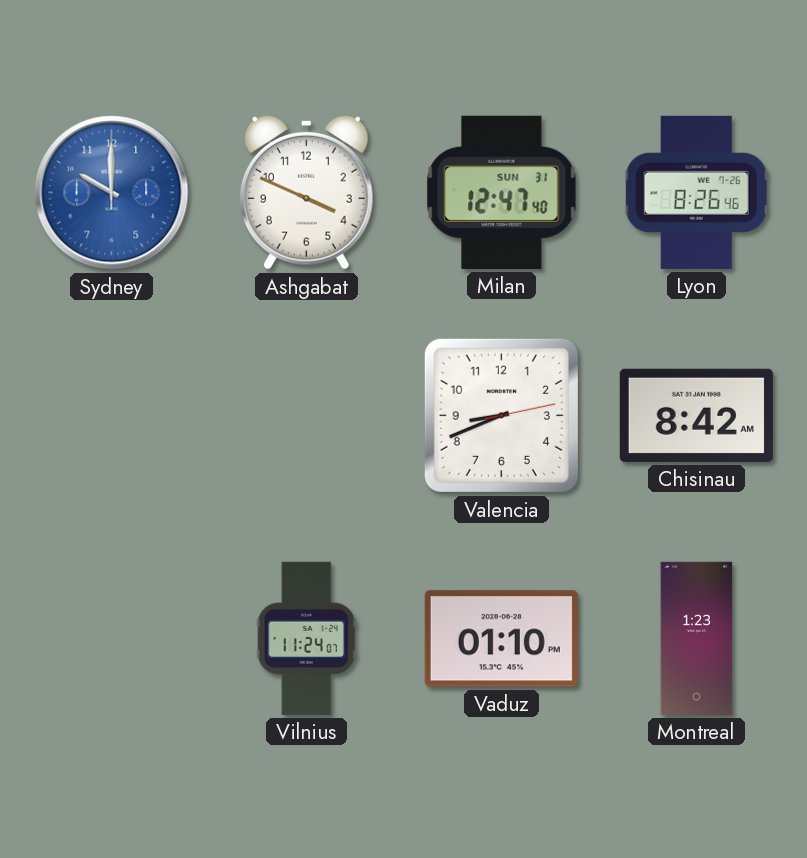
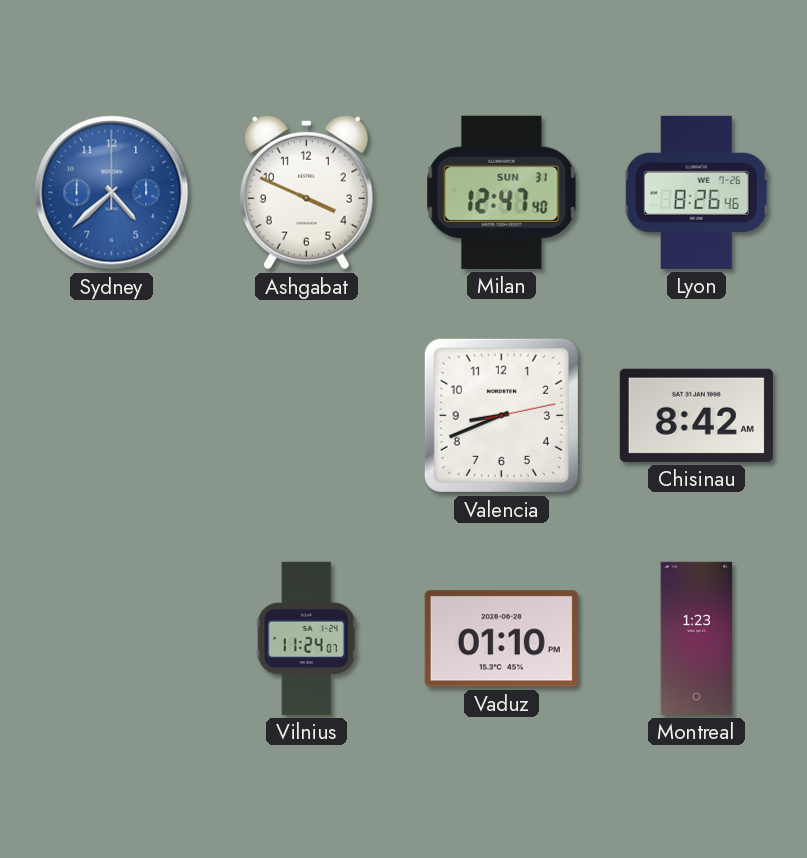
Sydney: 10:00 -> 4:38
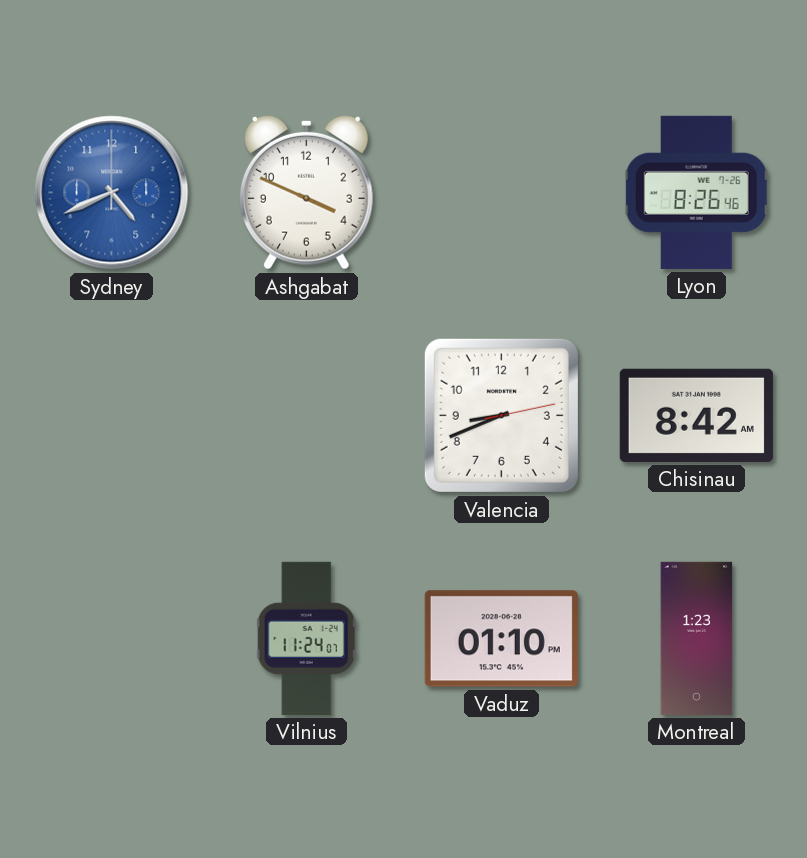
Sydney: 4:38 -> 4:41
Milan: 12:47 -> none
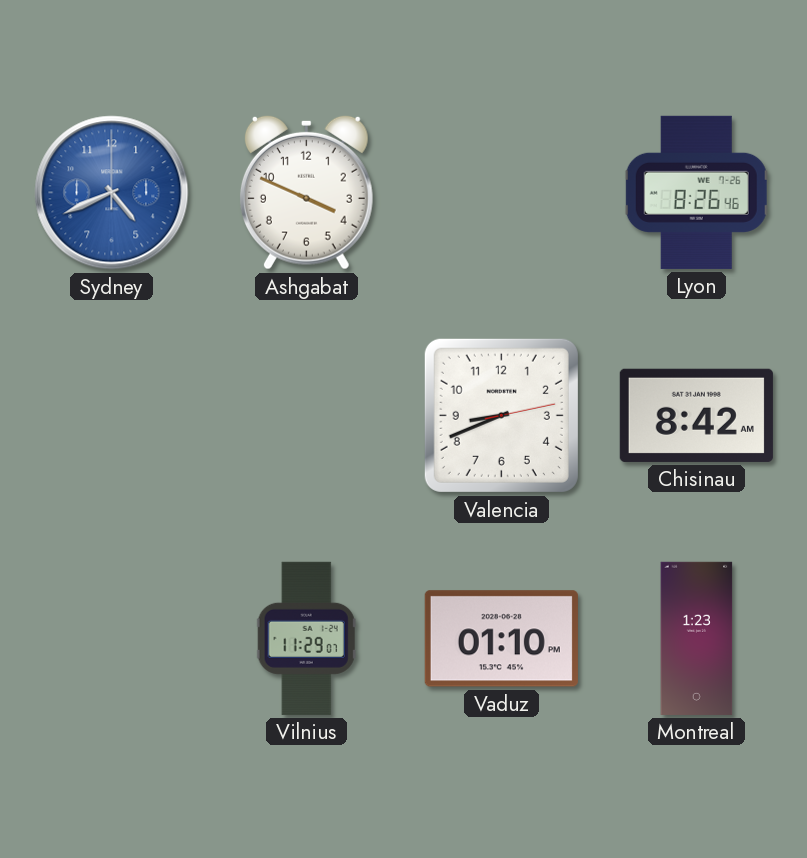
Vilnius: 11:24 -> 11:29
